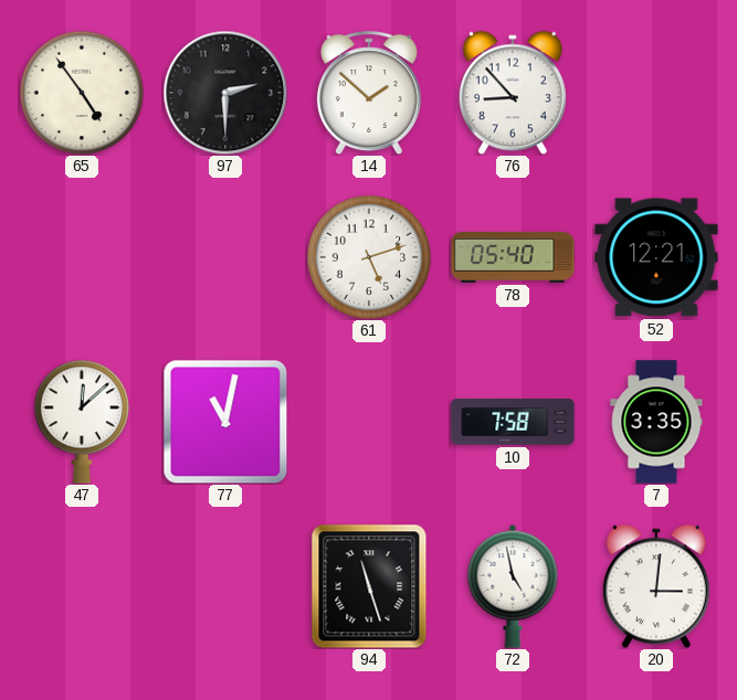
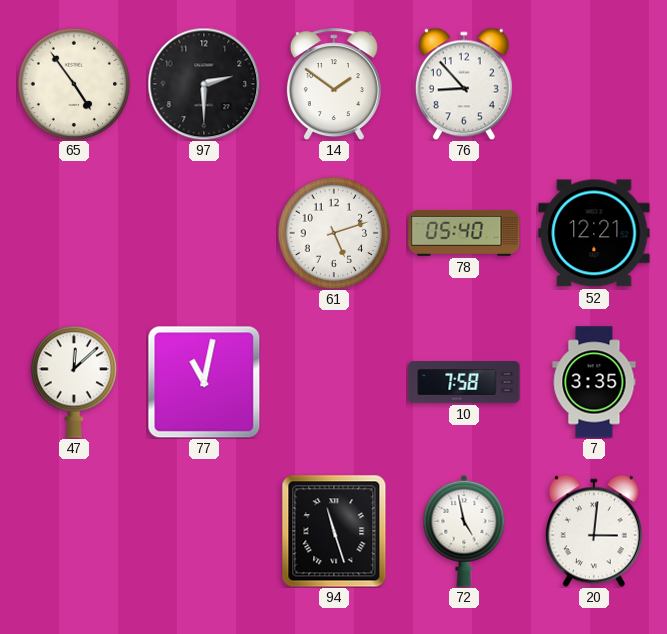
14: 1:52 -> 1:51
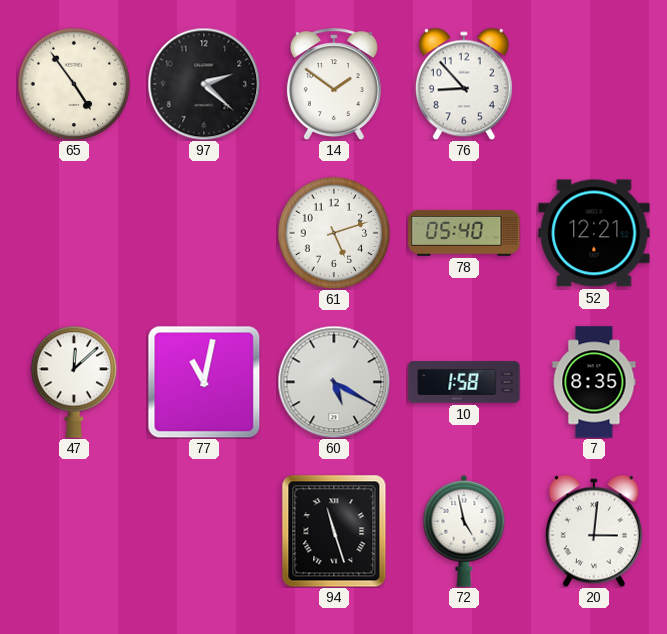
97: 2:30 -> 2:22
60: none -> 5:20
10: 7:58 -> 1:58
7: 3:35 -> 8:35
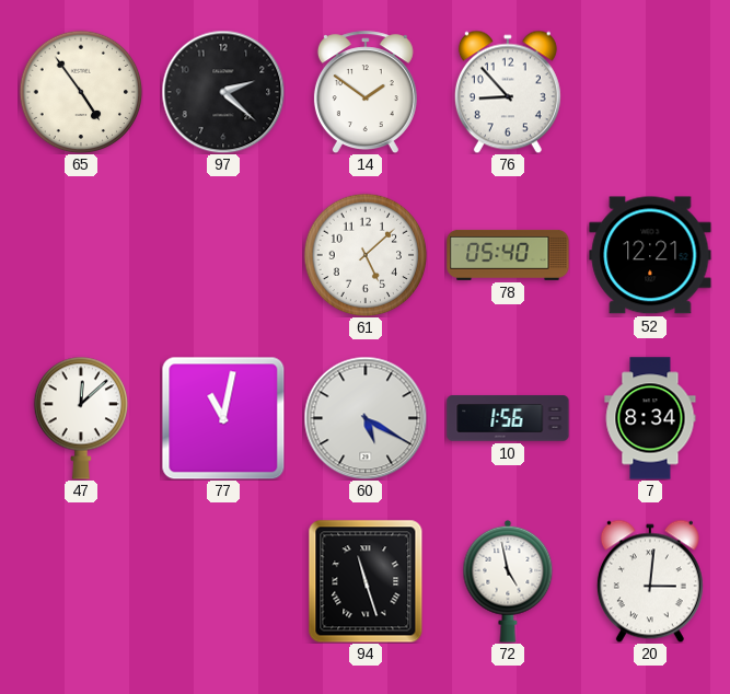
61: 5:12 -> 5:08
10: 1:58 -> 1:56
7: 8:35 -> 8:34
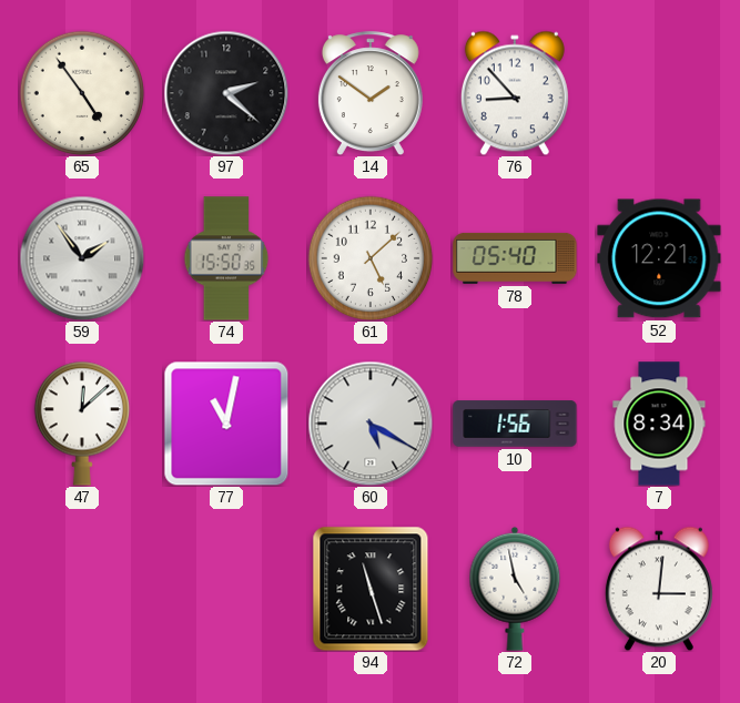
59: none -> 1:54
74: none -> 15:50
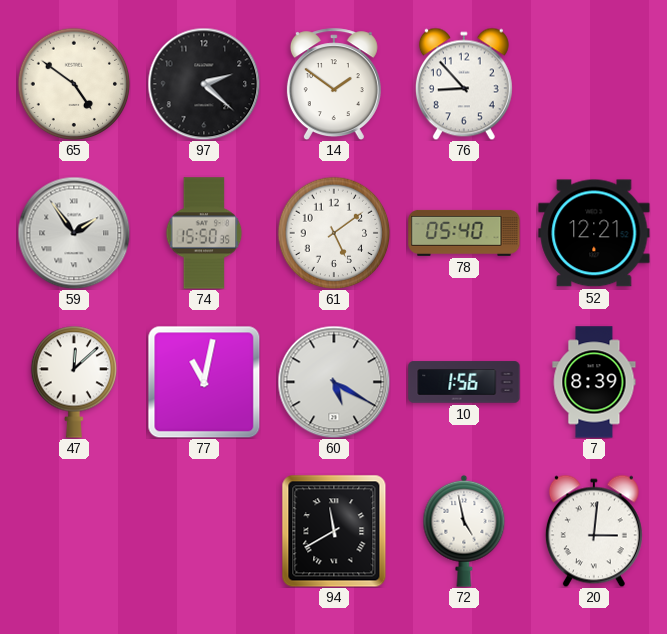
65: 4:54 -> 4:51
61: 5:08 -> 5:09
7: 8:34 -> 8:39
94: 11:27 -> 11:40
